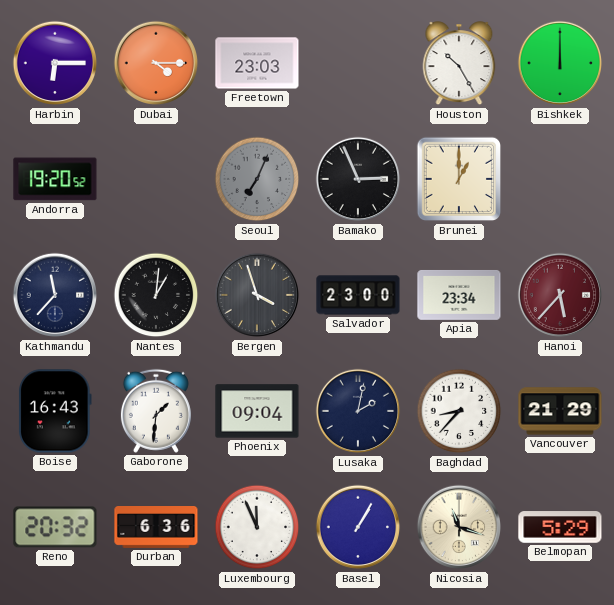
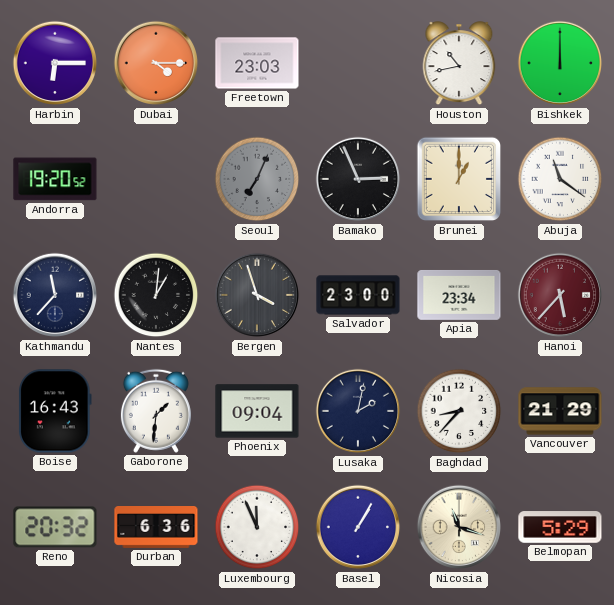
Houston: 10:25 -> 10:43
Abuja: none -> 11:21
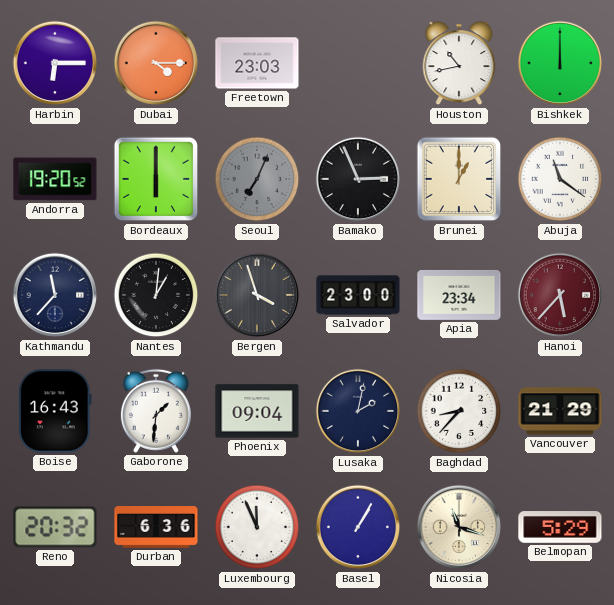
Bordeaux: none -> 6:00
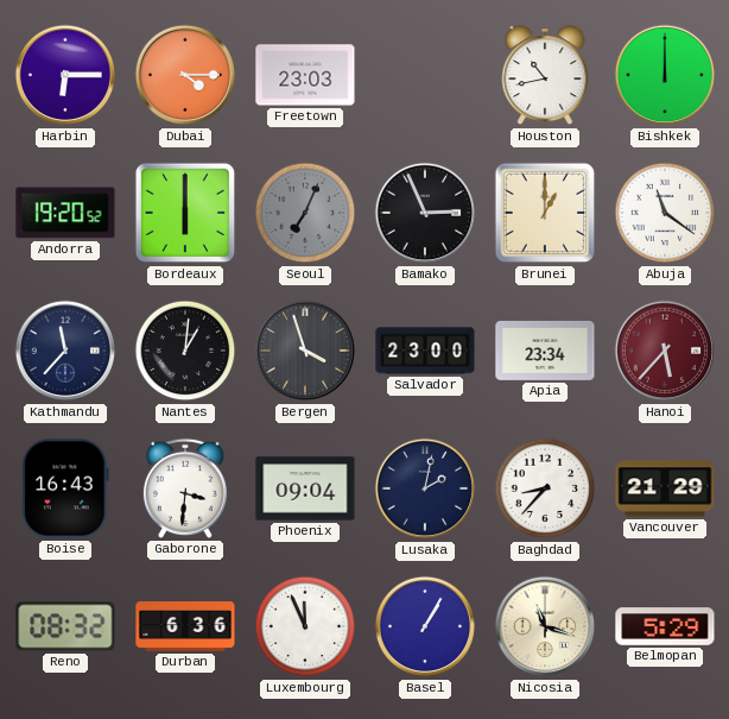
Gaborone: 1:31 -> 3:31
Reno: 20:32 -> 08:32
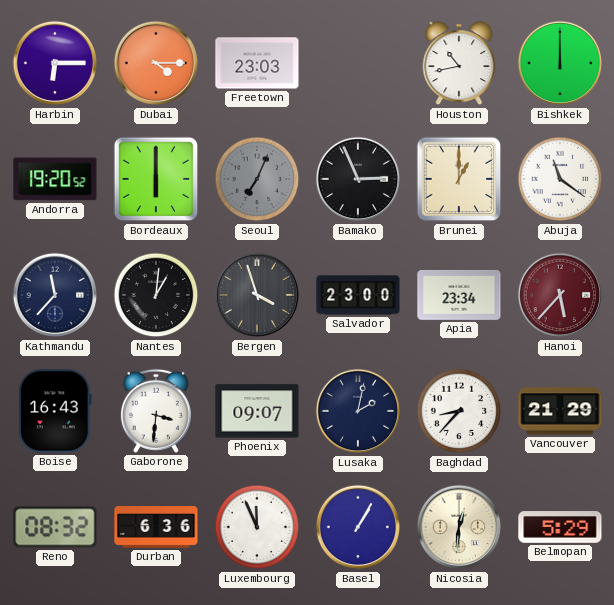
Phoenix: 09:04 -> 09:07
Nicosia: 11:18 -> 12:31
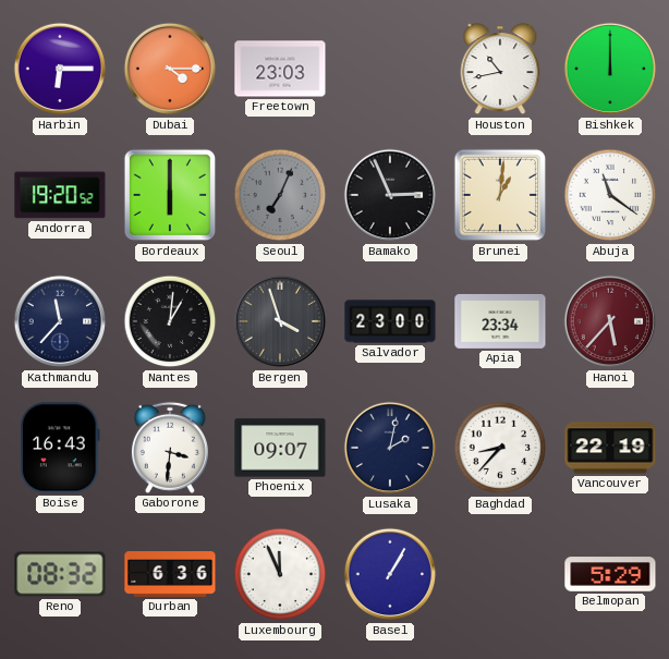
Brunei: 1:00 -> 1:01
Vancouver: 21:29 -> 22:19
Nicosia: 12:31 -> none
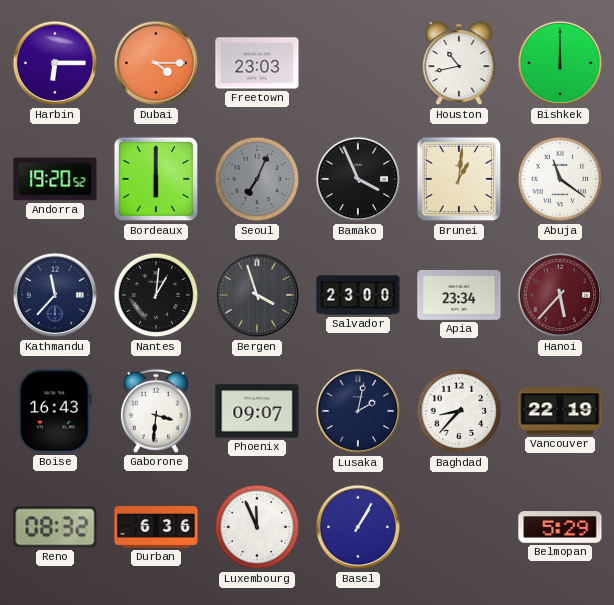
Bamako: 2:56 -> 3:56
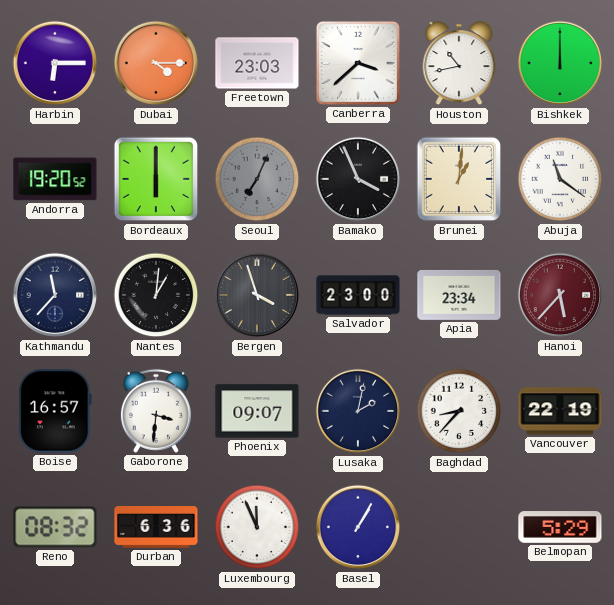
Canberra: none -> 3:38
Boise: 16:43 -> 16:57
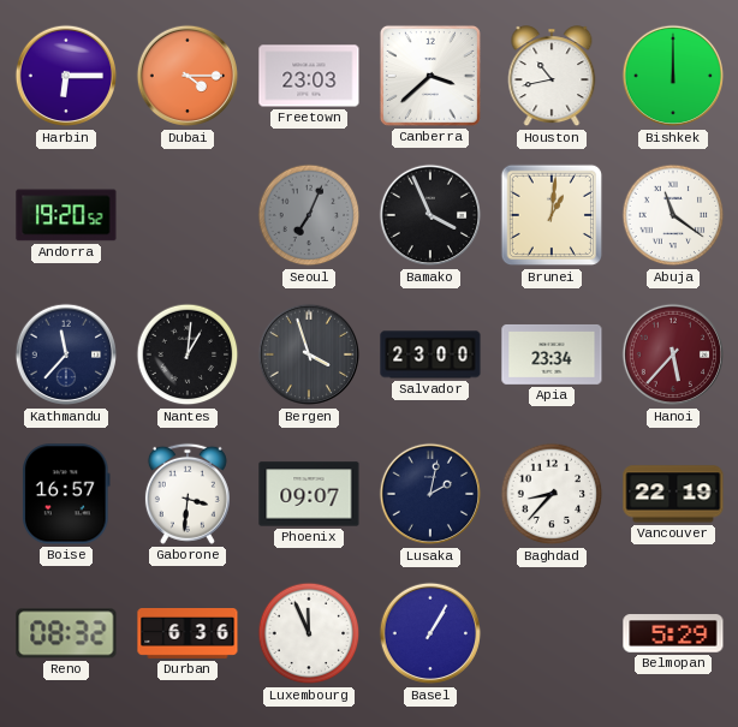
Bordeaux: 6:00 -> none
